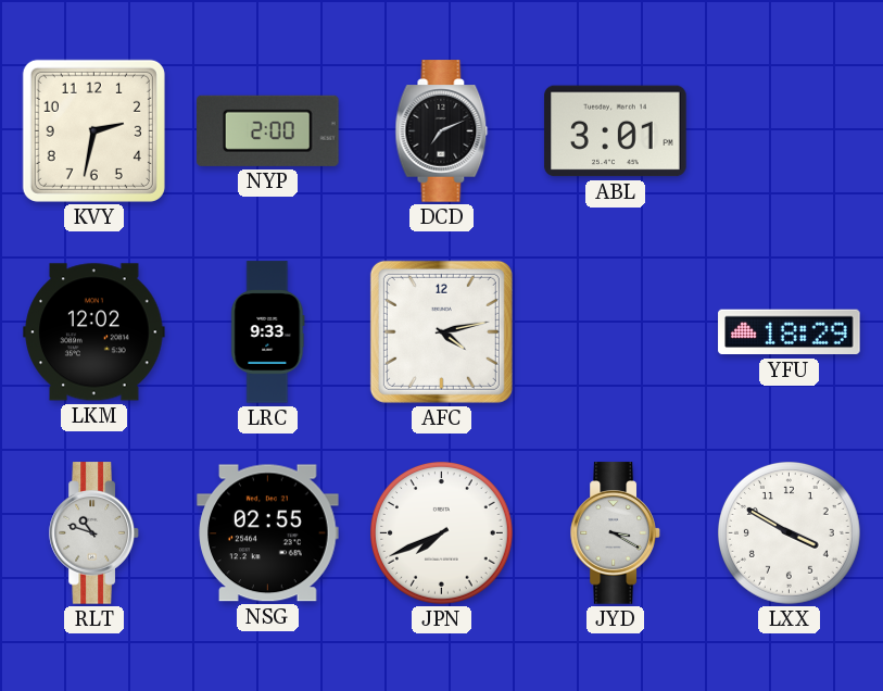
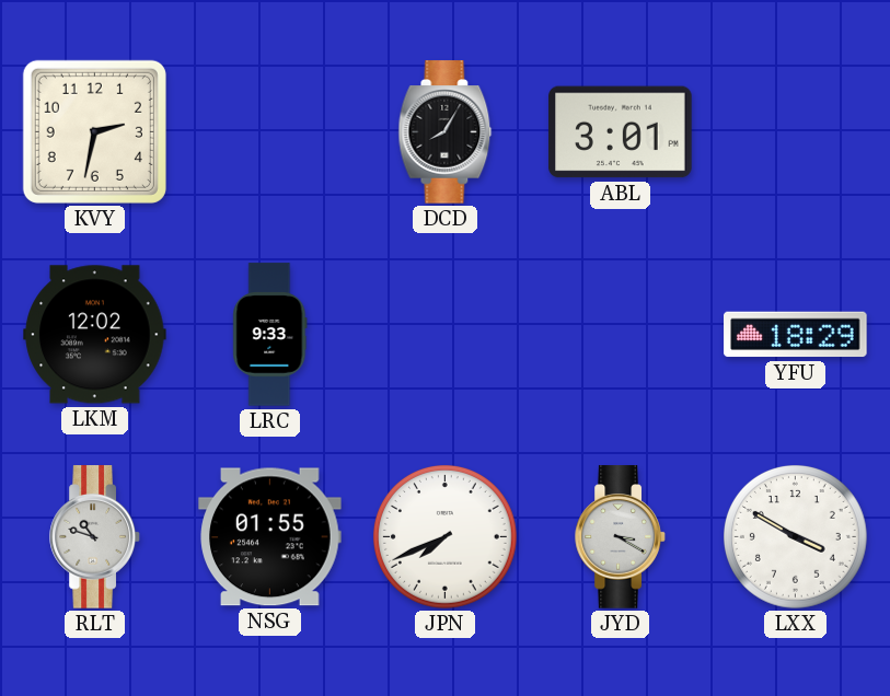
NYP: 2:00 -> none
DCD: 7:11 -> 8:05
AFC: 4:13 -> none
NSG: 02:55 -> 01:55
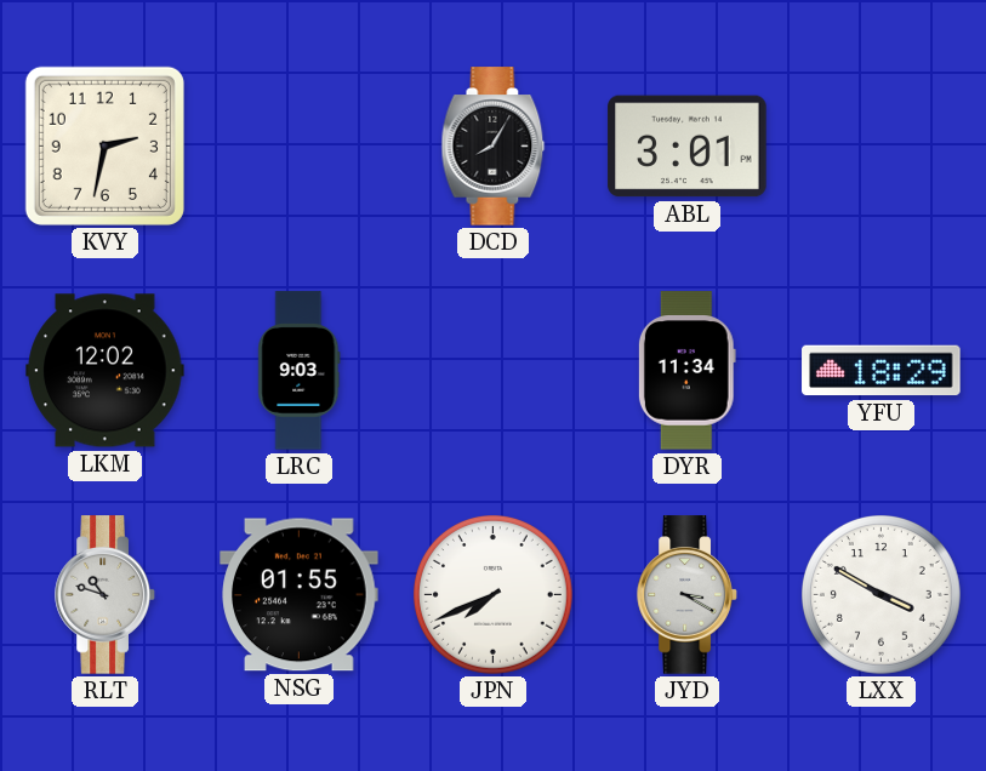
LRC: 9:33 -> 9:03
DYR: none -> 11:34
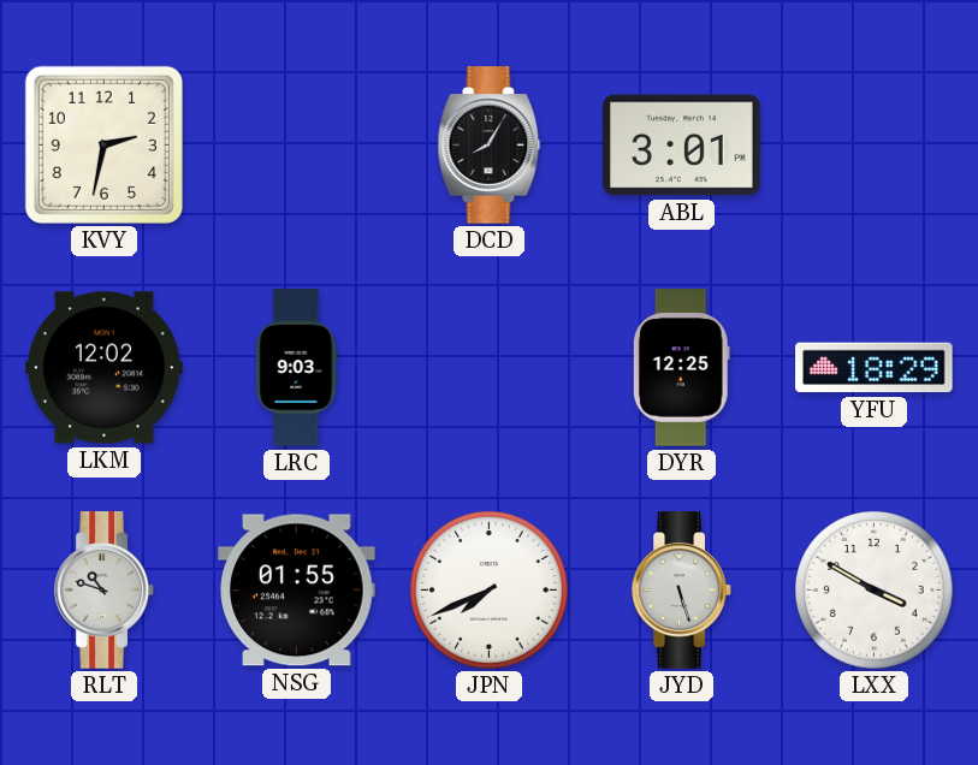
DYR: 11:34 -> 12:25
JYD: 3:20 -> 5:27
